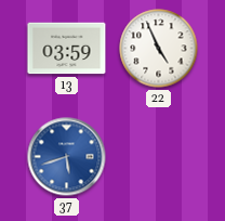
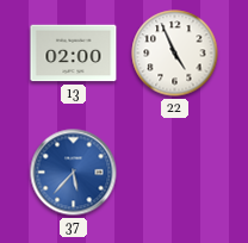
13: 03:59 -> 02:00
37: 5:42 -> 5:37
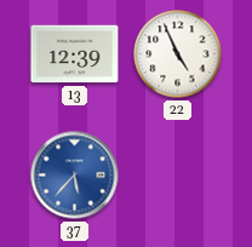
13: 02:00 -> 12:39
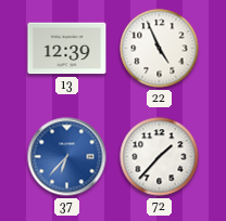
37: 5:37 -> 6:37
72: none -> 1:37
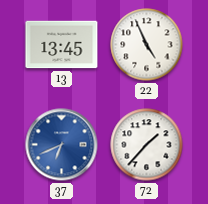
13: 12:39 -> 13:45
37: 6:37 -> 6:41
